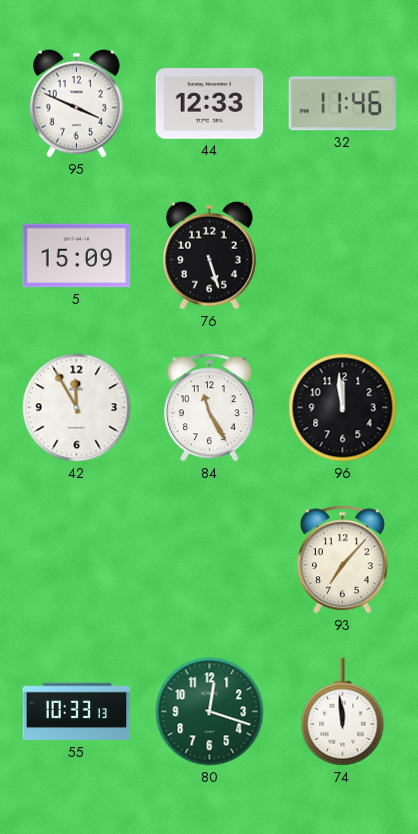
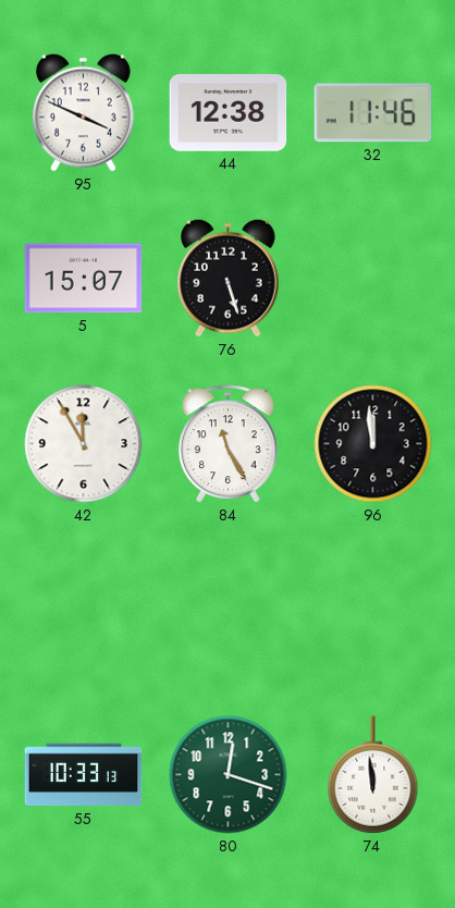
44: 12:33 -> 12:38
5: 15:09 -> 15:07
93: 7:07 -> none
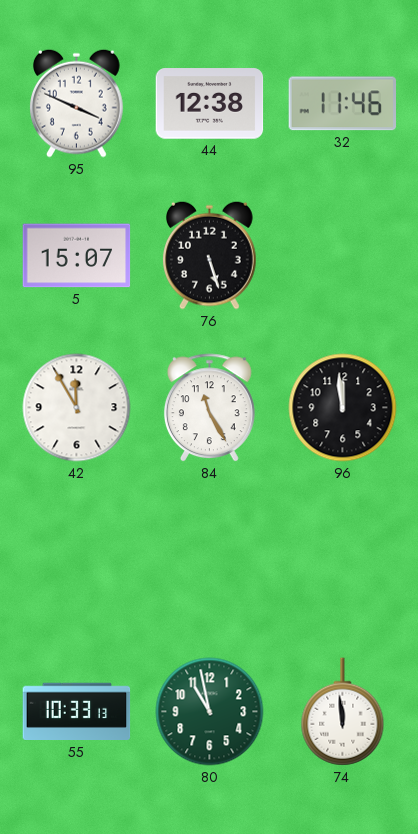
80: 12:18 -> 10:58
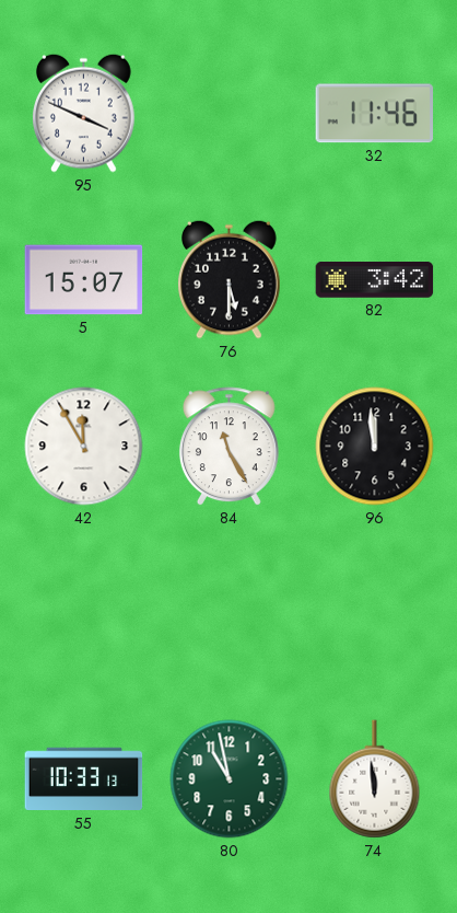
44: 12:38 -> none
76: 5:27 -> 5:30
82: none -> 3:42
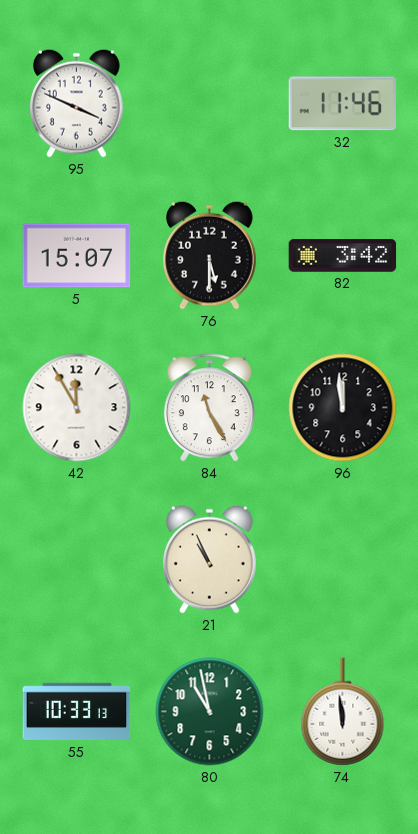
21: none -> 10:56
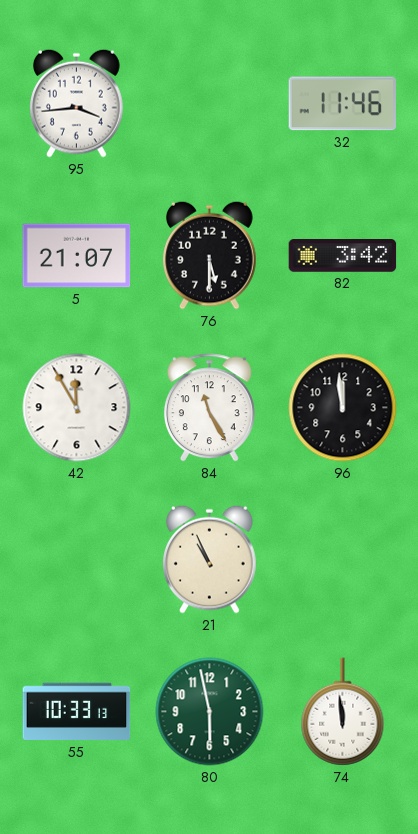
95: 3:49 -> 3:44
5: 15:07 -> 21:07
80: 10:58 -> 5:58
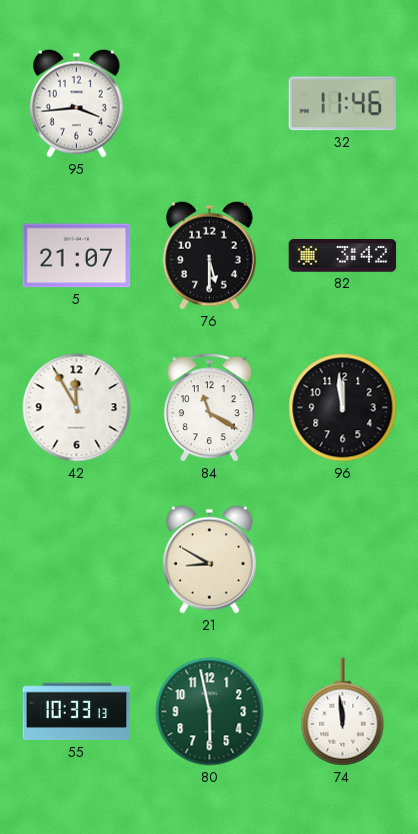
84: 11:25 -> 11:20
21: 10:56 -> 8:50
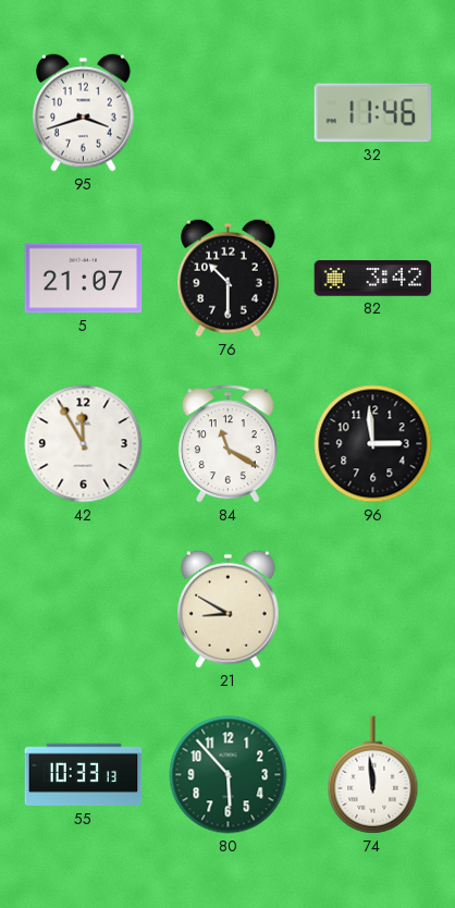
95: 3:44 -> 3:42
76: 5:30 -> 10:30
96: 11:59 -> 2:59
80: 5:58 -> 5:53
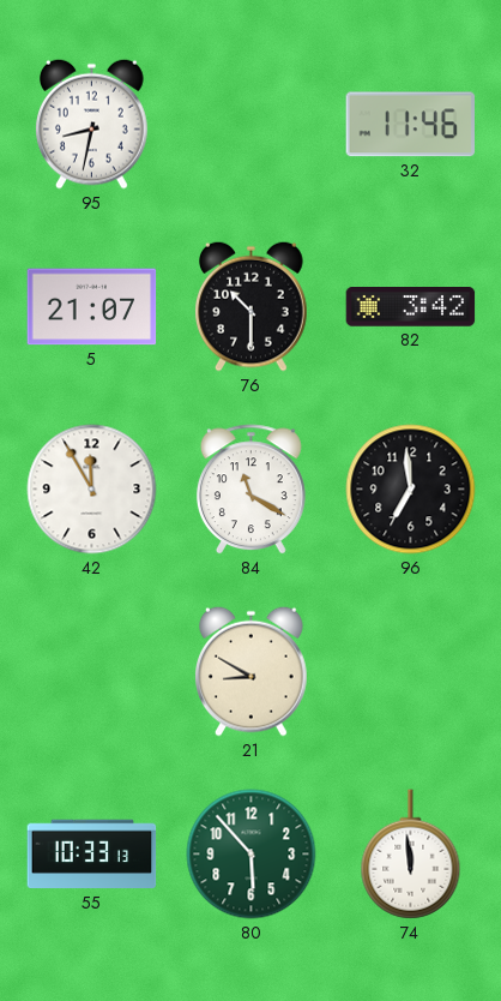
95: 3:42 -> 8:32
96: 2:59 -> 6:59
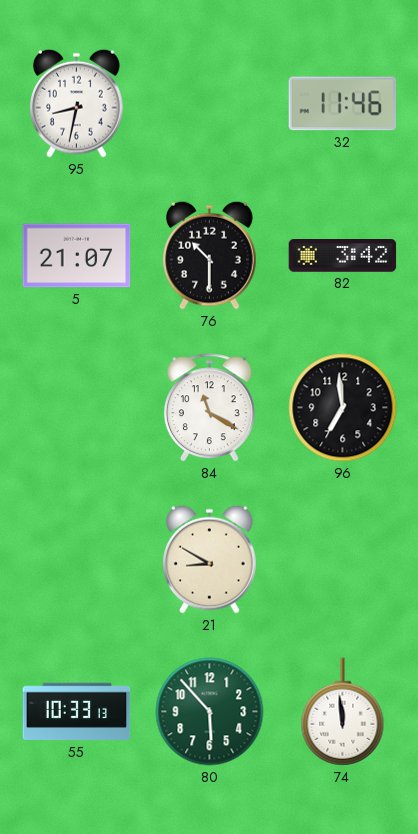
42: 11:55 -> none
